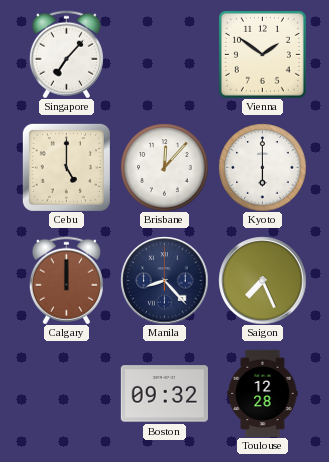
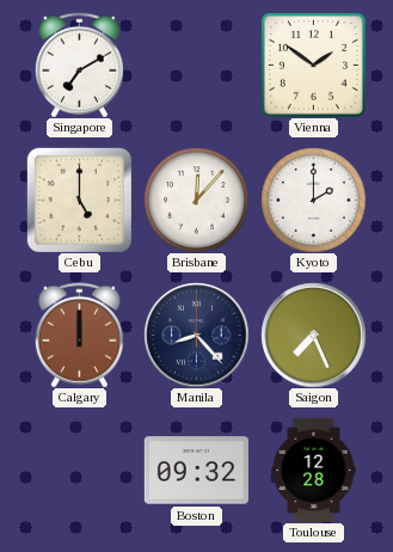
Singapore: 7:07 -> 7:10
Kyoto: 6:00 -> 2:00
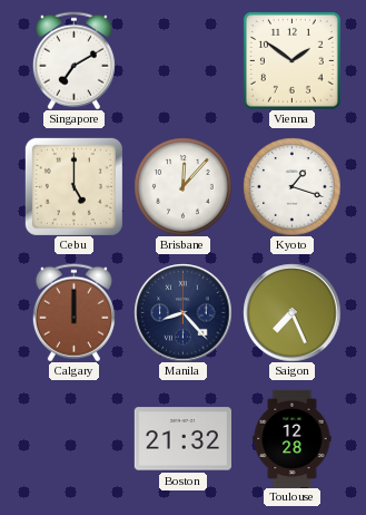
Kyoto: 2:00 -> 1:18
Boston: 09:32 -> 21:32
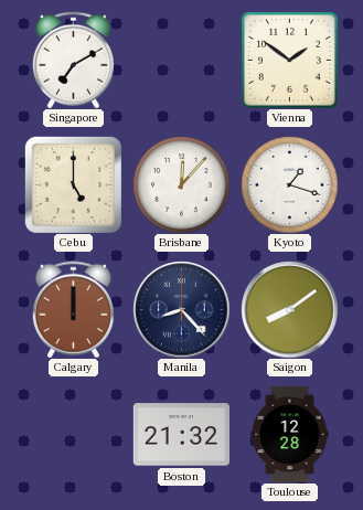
Saigon: 7:26 -> 8:09
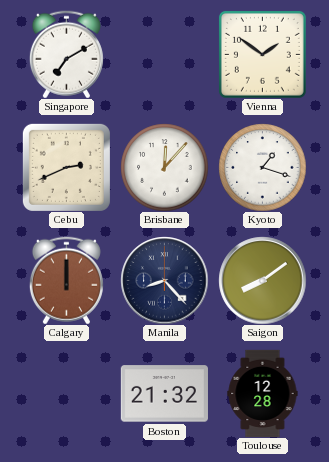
Cebu: 5:00 -> 2:41
